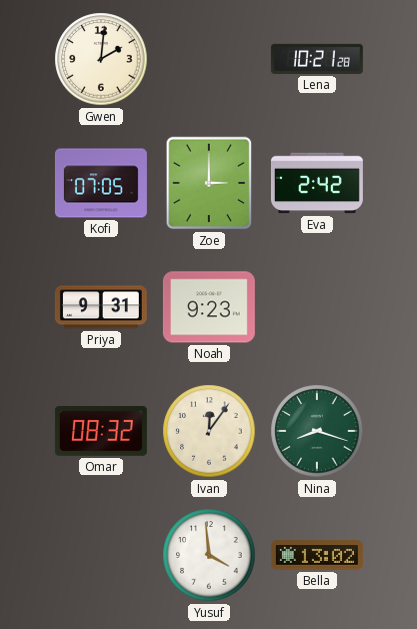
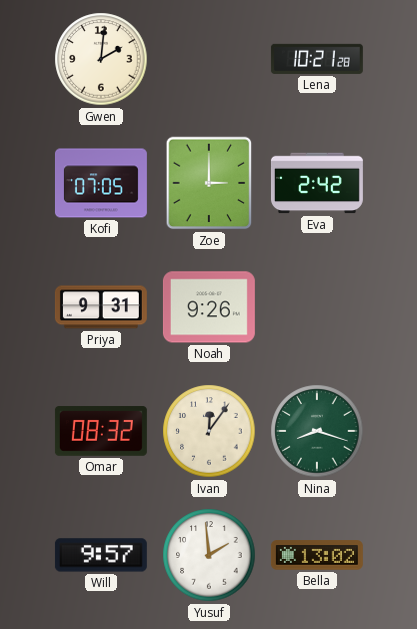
Noah: 9:23 -> 9:26
Will: none -> 9:57
Yusuf: 3:59 -> 1:59
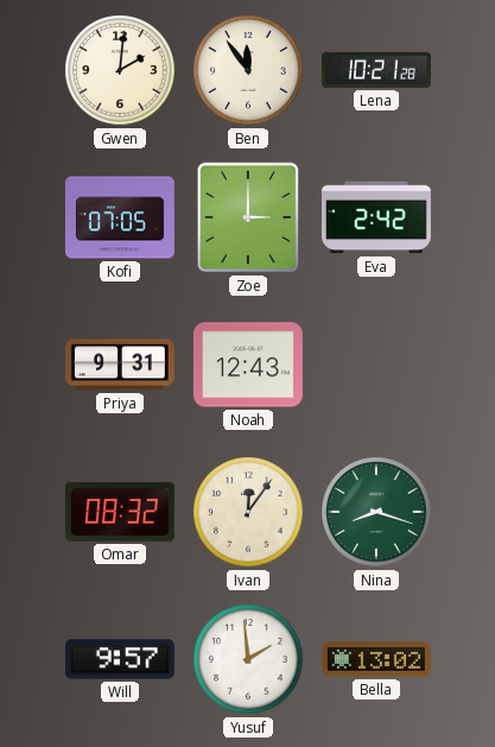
Ben: none -> 11:54
Noah: 9:26 -> 12:43
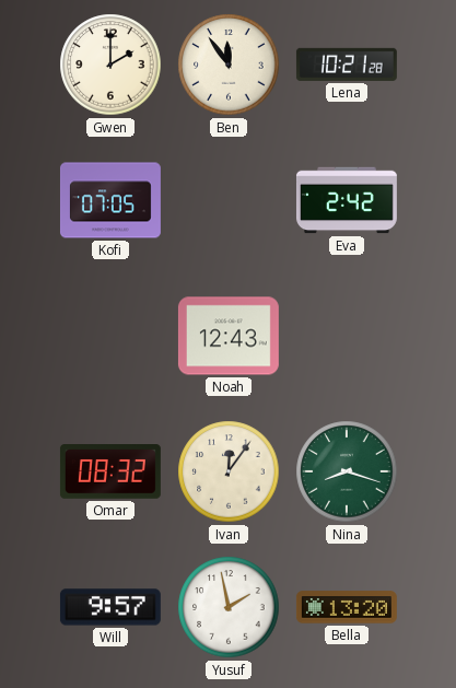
Gwen: 2:01 -> 2:00
Zoe: 3:00 -> none
Priya: 9:31 -> none
Yusuf: 1:59 -> 1:58
Bella: 13:02 -> 13:20
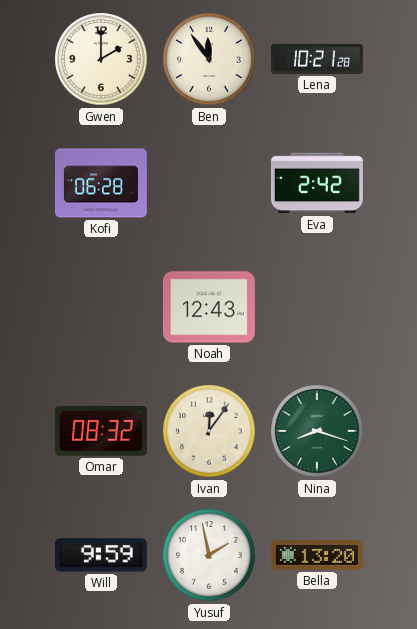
Kofi: 07:05 -> 06:28
Will: 9:57 -> 9:59
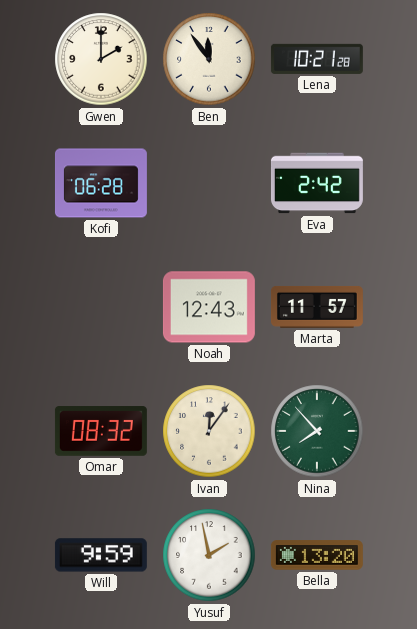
Marta: none -> 11:57
Nina: 8:18 -> 7:53
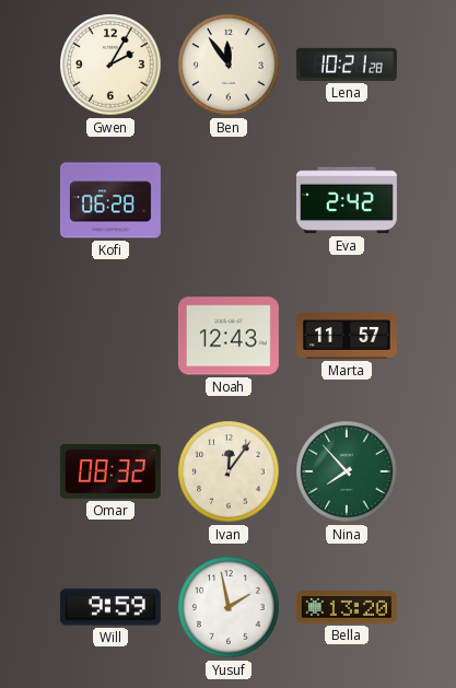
Gwen: 2:00 -> 2:05
